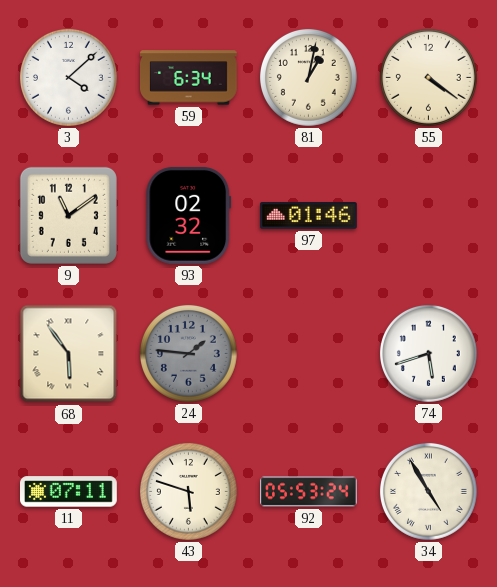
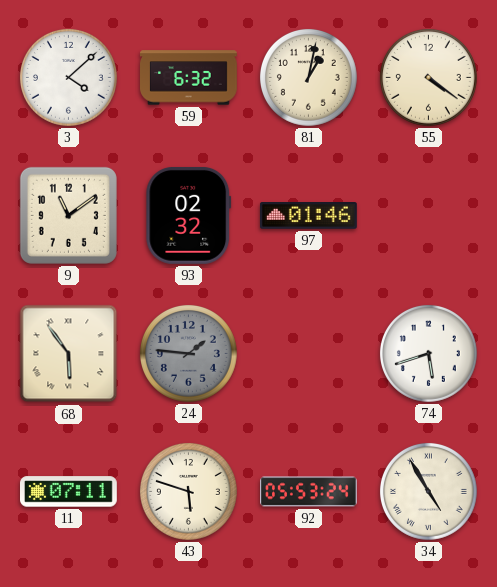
59: 6:34 -> 6:32
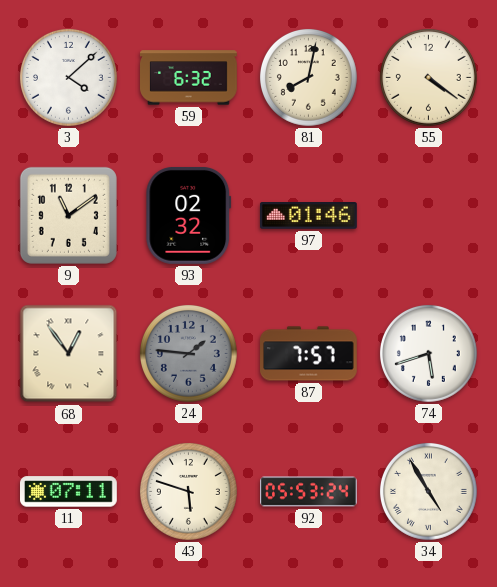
81: 1:02 -> 8:02
68: 5:54 -> 12:54
87: none -> 7:57
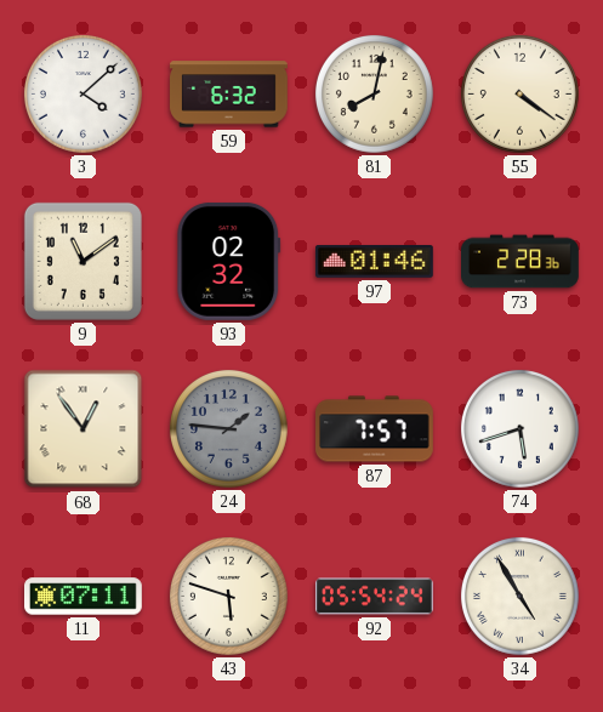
73: none -> 2:28
92: 05:53 -> 05:54
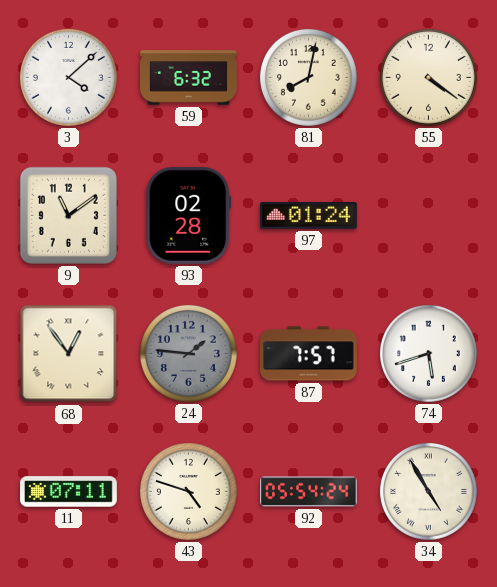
93: 02:32 -> 02:28
97: 01:46 -> 01:24
73: 2:28 -> none
43: 5:48 -> 4:48
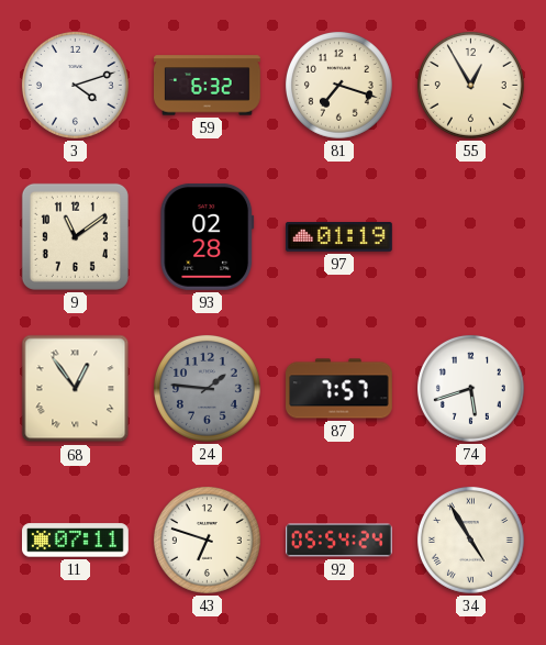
3: 4:08 -> 4:12
81: 8:02 -> 7:18
55: 4:21 -> 12:55
97: 01:24 -> 01:19
43: 4:48 -> 6:48
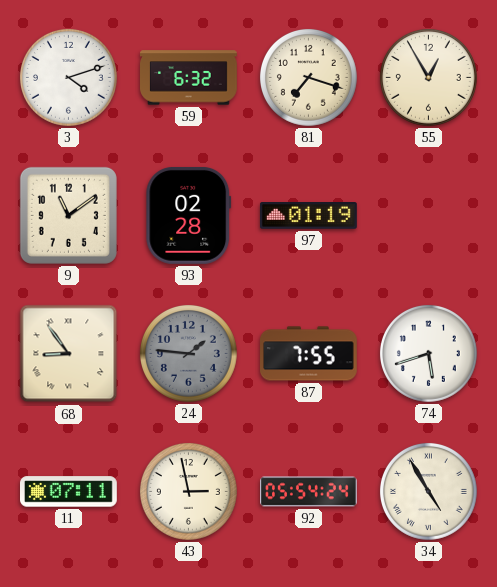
68: 12:54 -> 8:54
87: 7:57 -> 7:55
43: 6:48 -> 2:58
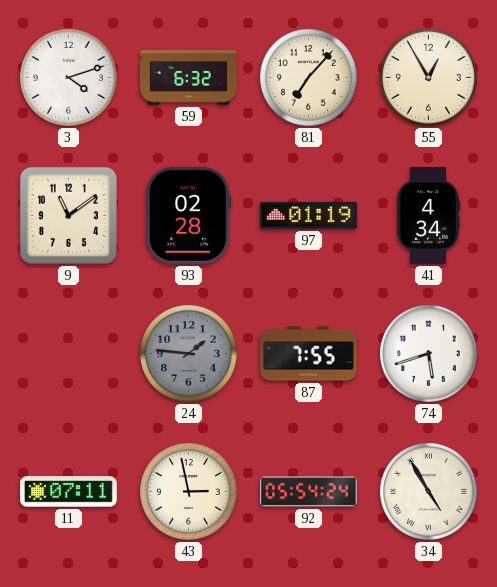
81: 7:18 -> 7:07
41: none -> 4:34
68: 8:54 -> none
